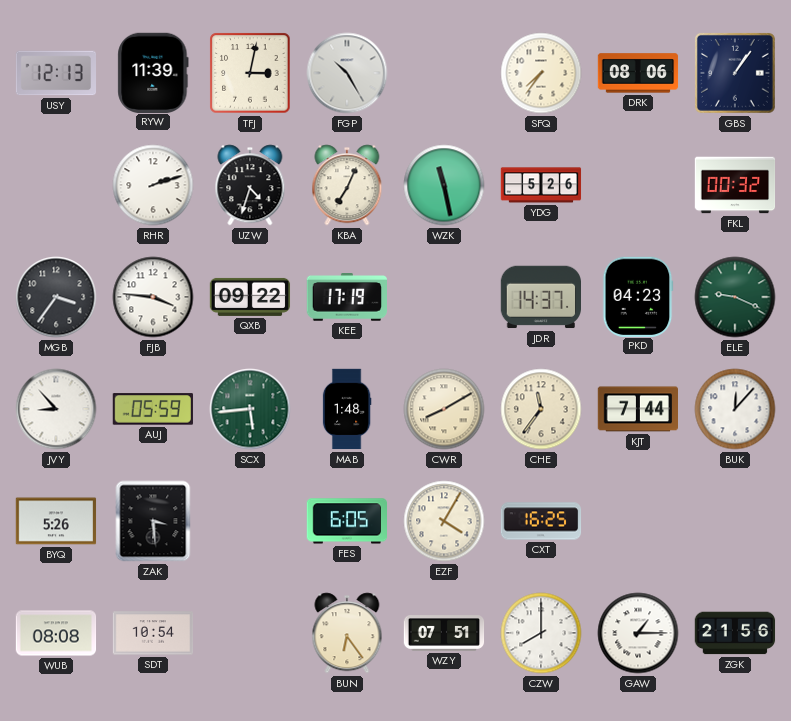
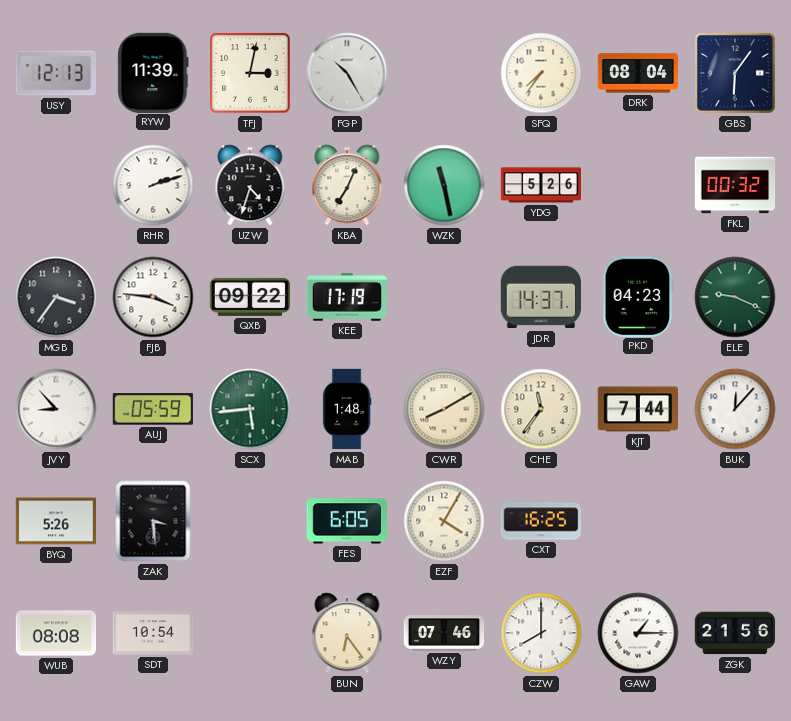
DRK: 08:06 -> 08:04
GBS: 1:06 -> 6:06
WZY: 07:51 -> 07:46
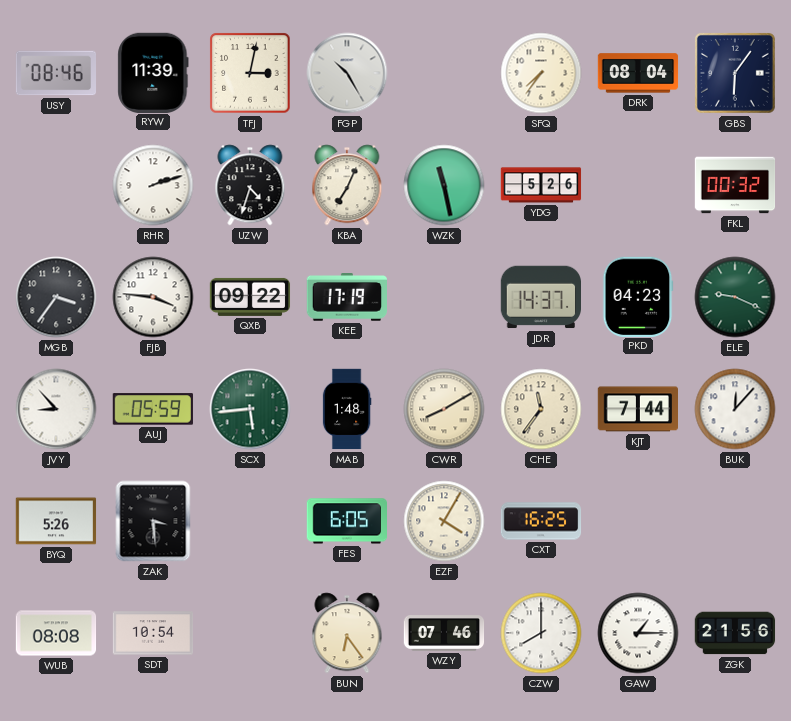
USY: 12:13 -> 08:46
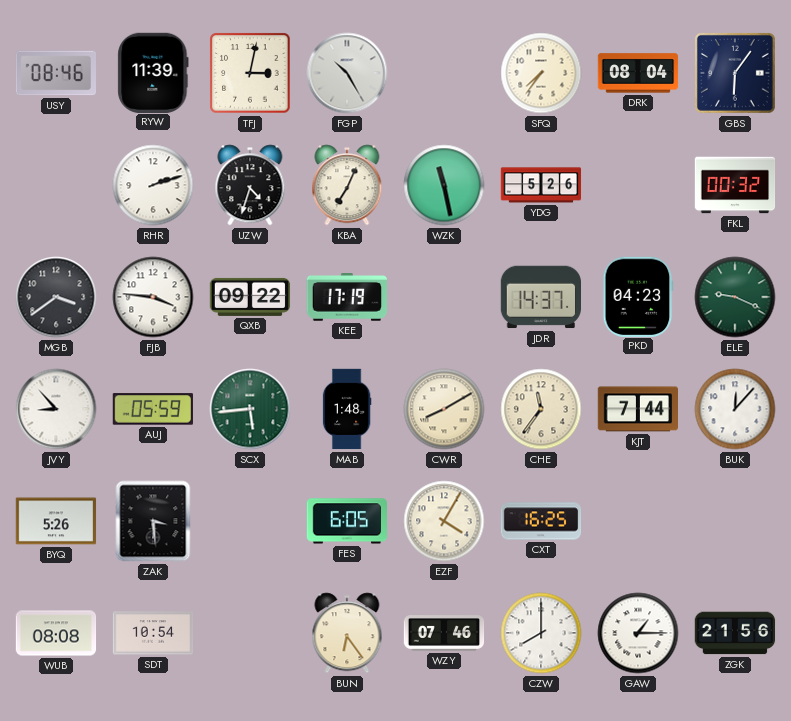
MGB: 3:36 -> 3:39
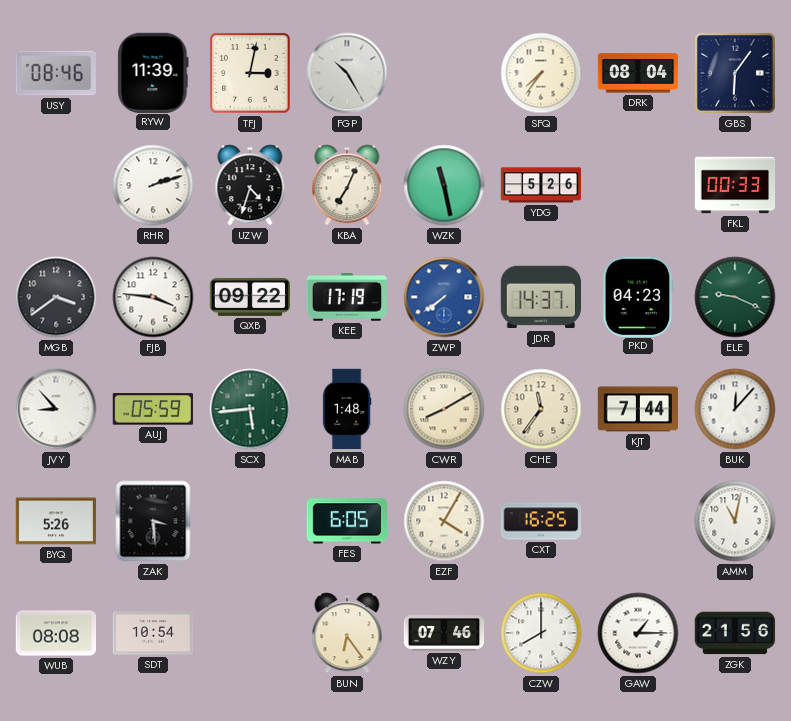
FKL: 00:32 -> 00:33
ZWP: none -> 7:39
AMM: none -> 11:02
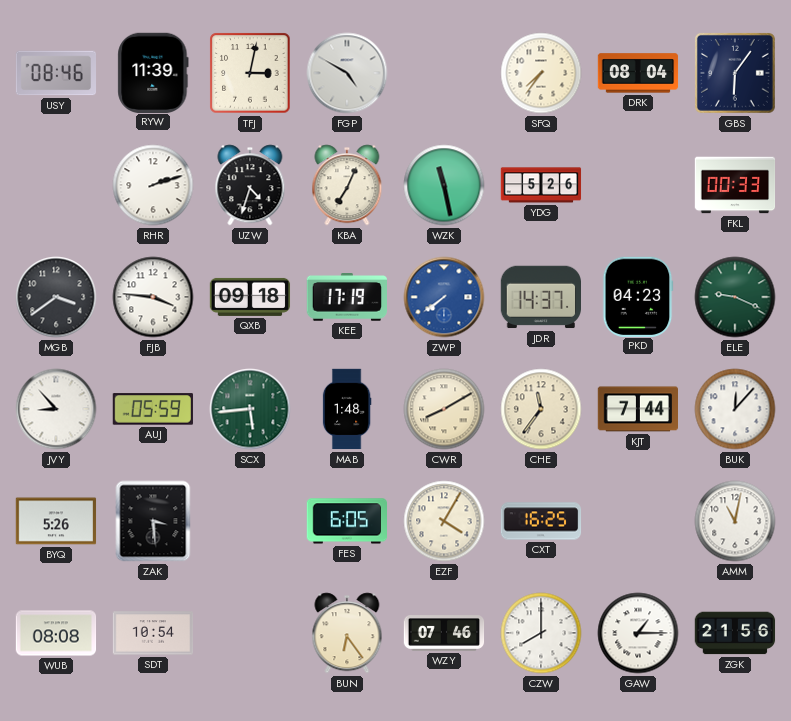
FGP: 10:25 -> 4:50
QXB: 09:22 -> 09:18
